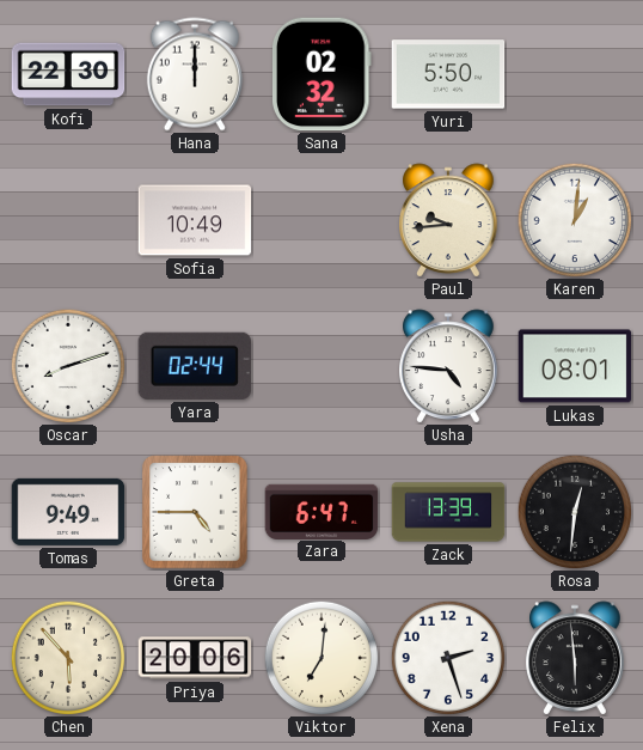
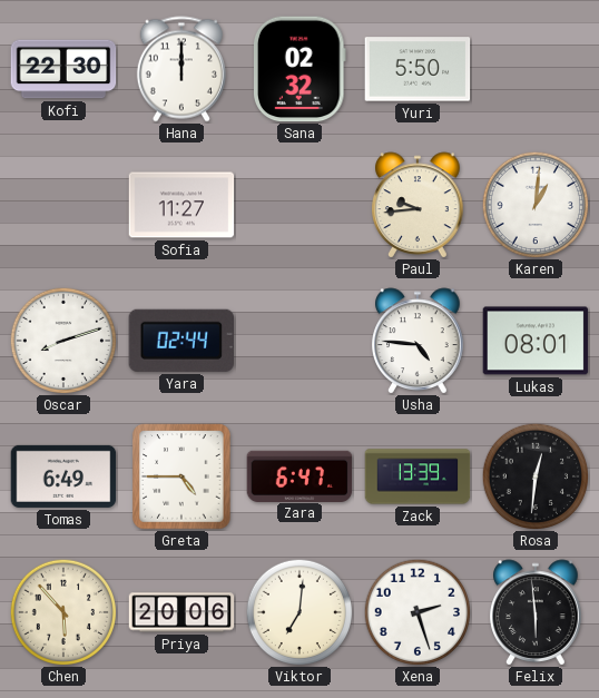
Sofia: 10:49 -> 11:27
Tomas: 9:49 -> 6:49
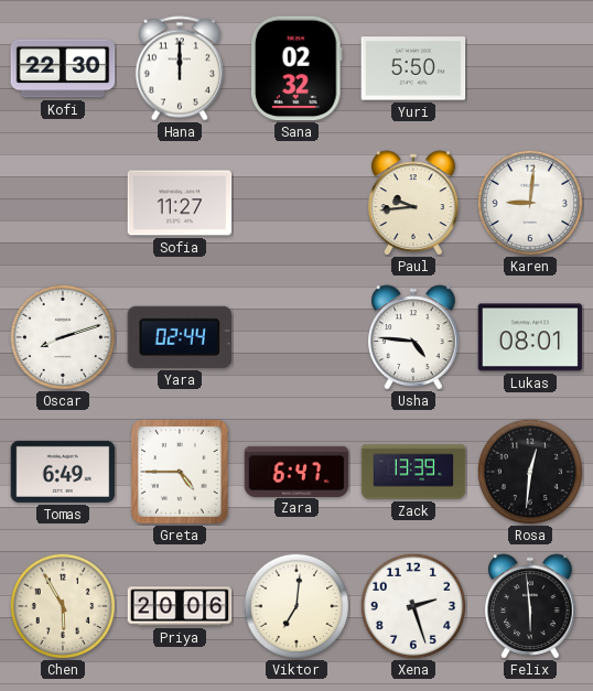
Karen: 1:01 -> 9:01
Chen: 5:53 -> 5:55
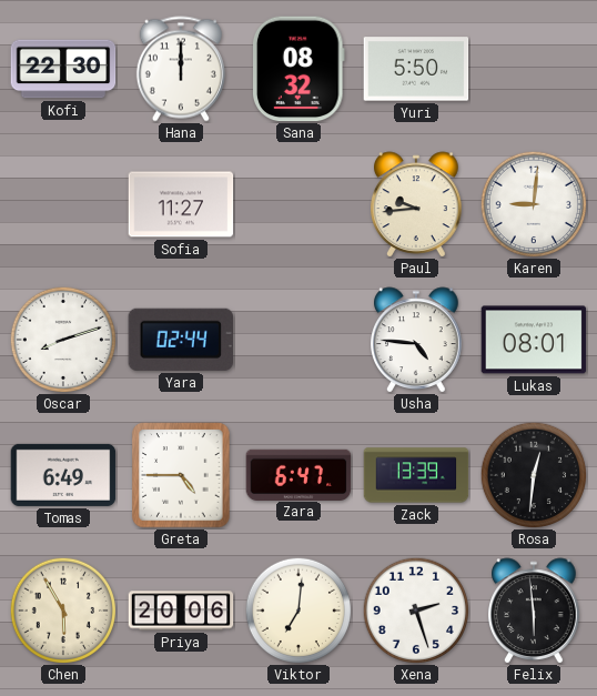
Sana: 02:32 -> 08:32
